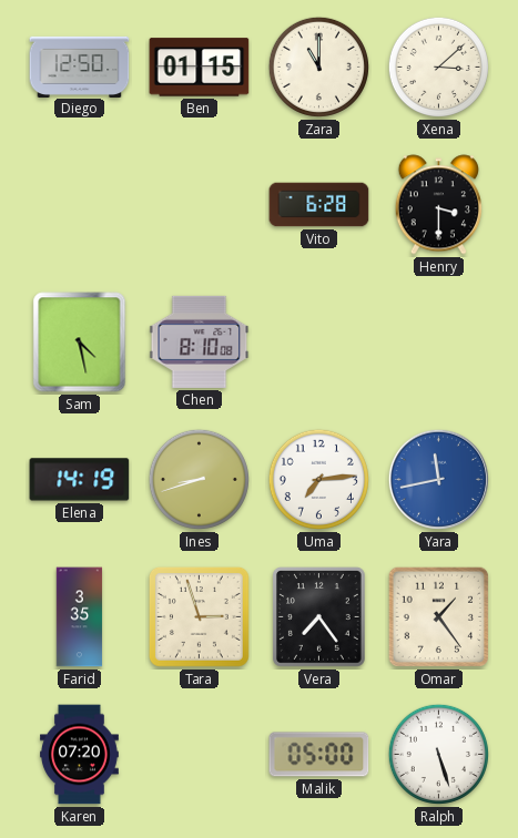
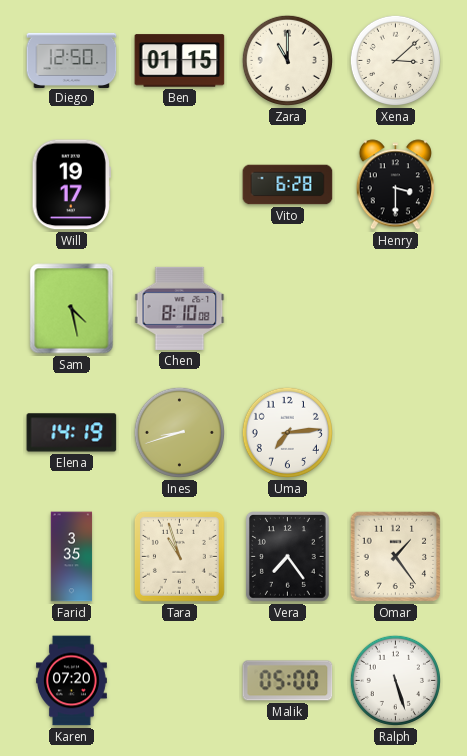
Will: none -> 19:17
Yara: 11:43 -> none
Tara: 2:57 -> 10:57
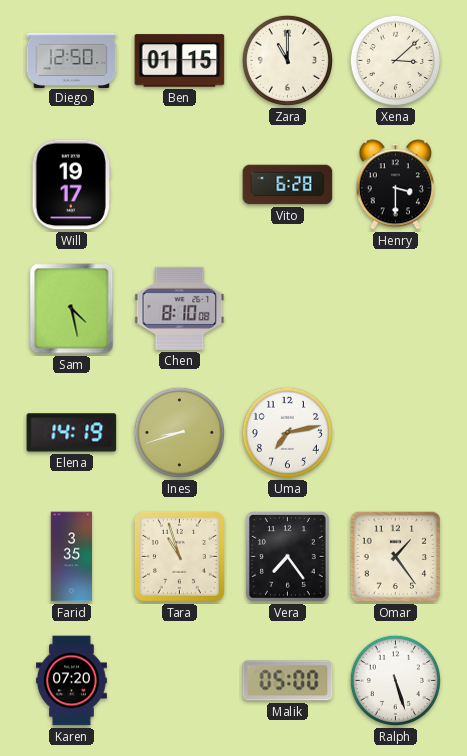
Uma: 7:14 -> 7:13
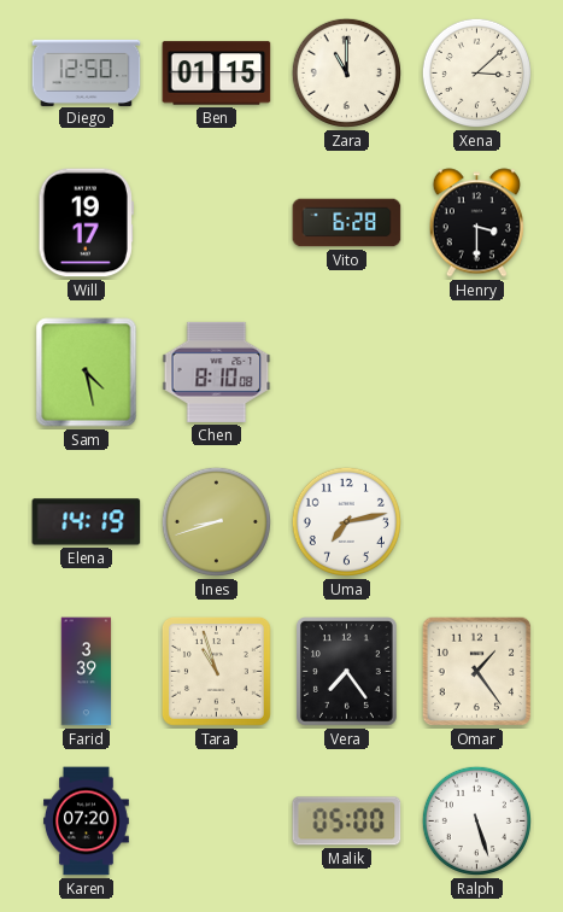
Farid: 3:35 -> 3:39
